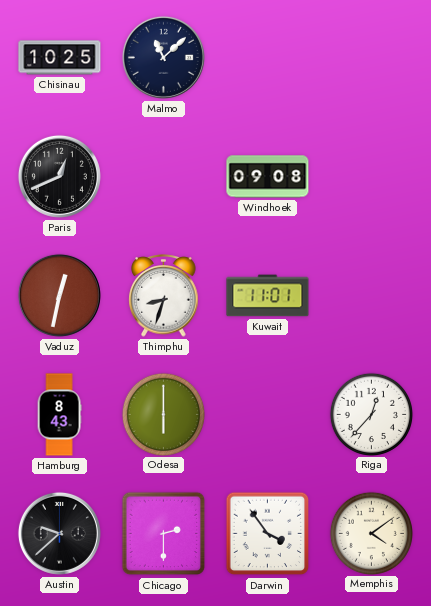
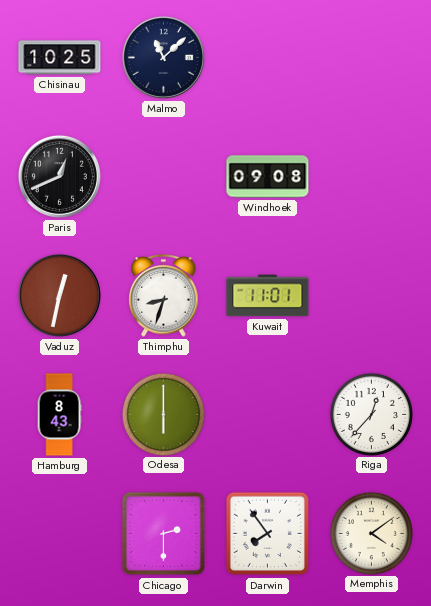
Austin: 9:38 -> none
Darwin: 3:54 -> 7:54
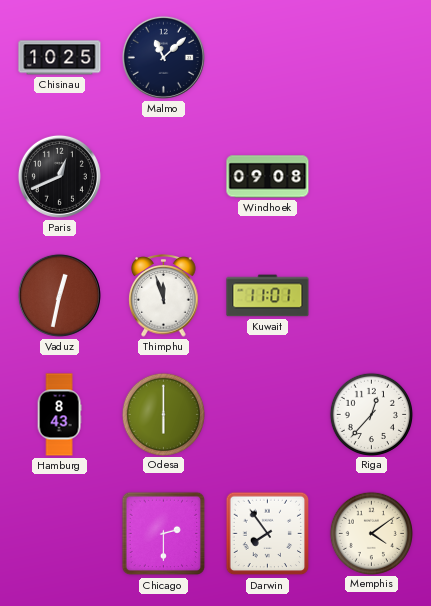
Thimphu: 8:33 -> 11:57
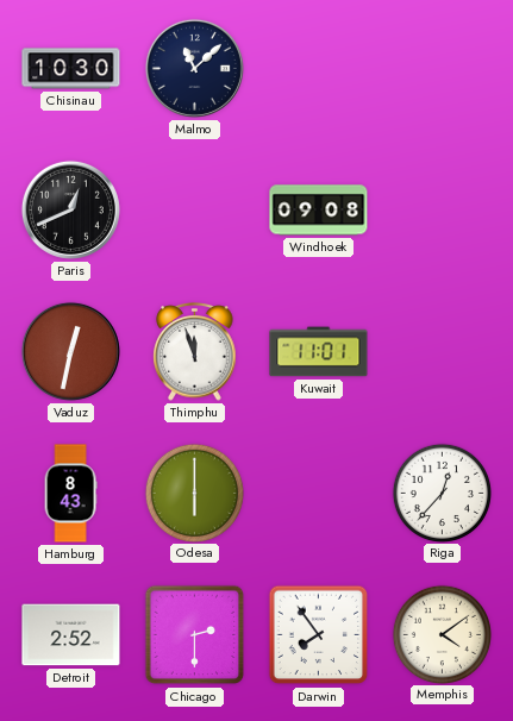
Chisinau: 10:25 -> 10:30
Detroit: none -> 2:52
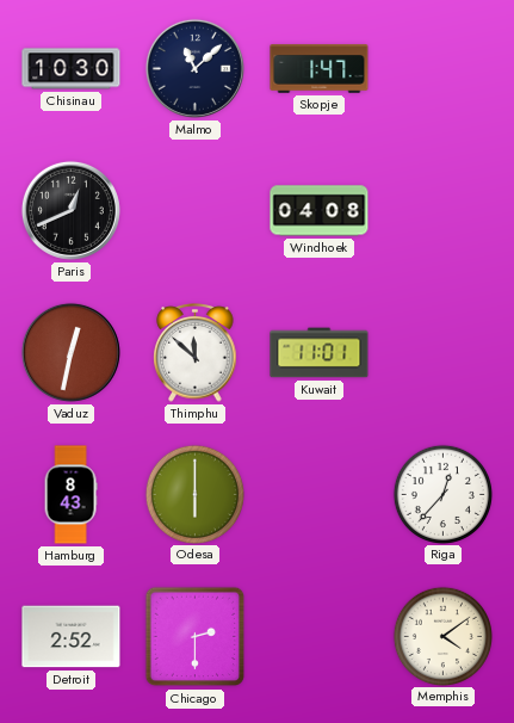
Skopje: none -> 1:47
Windhoek: 09:08 -> 04:08
Thimphu: 11:57 -> 11:52
Darwin: 7:54 -> none
